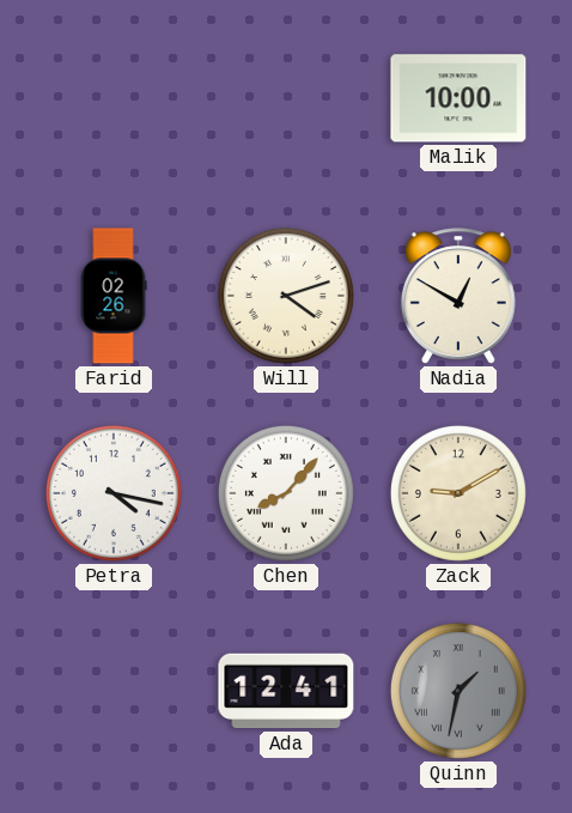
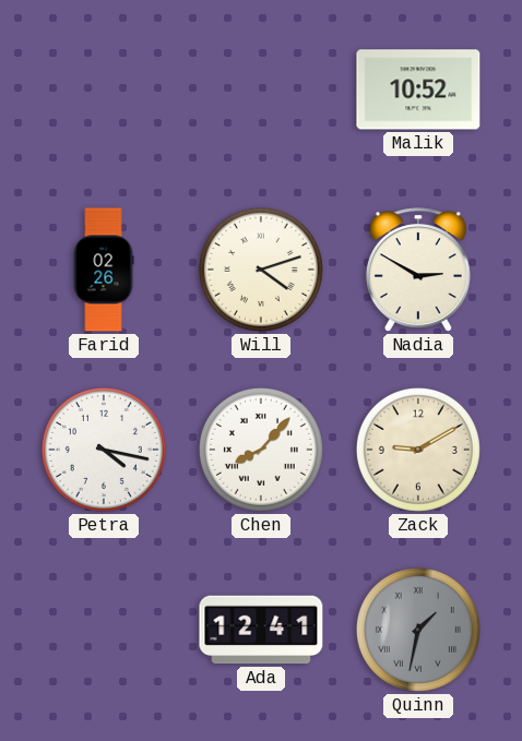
Malik: 10:00 -> 10:52
Nadia: 12:50 -> 2:50
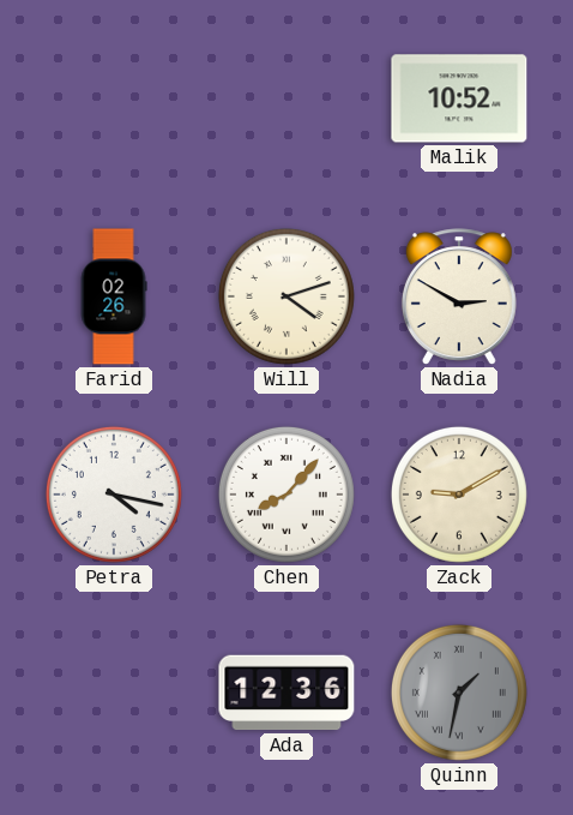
Ada: 12:41 -> 12:36
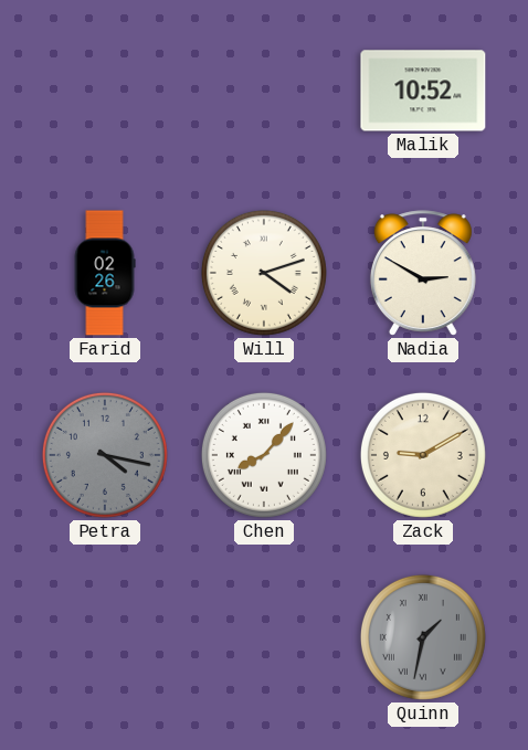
Petra dial: white -> grey
Ada: 12:36 -> none
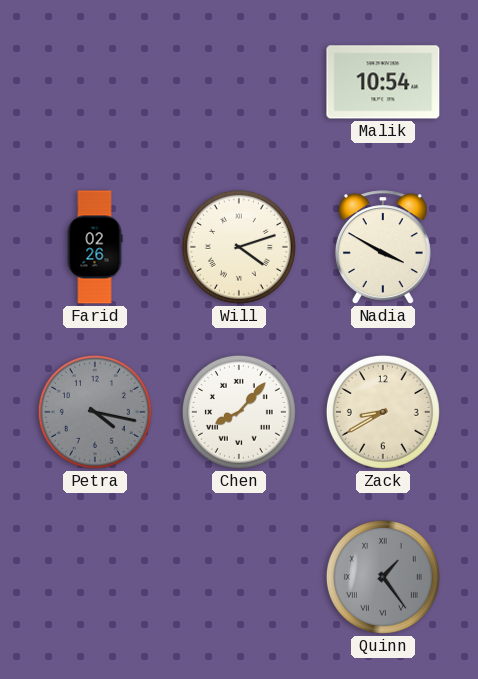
Malik: 10:52 -> 10:54
Nadia: 2:50 -> 3:50
Zack: 9:10 -> 8:40
Quinn: 1:32 -> 1:24
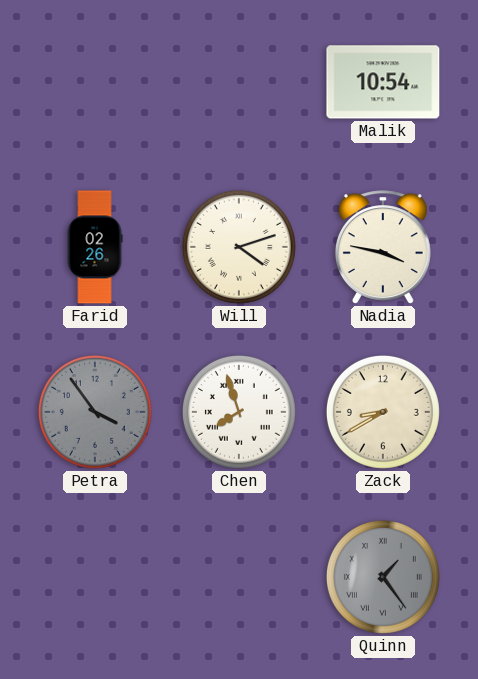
Nadia: 3:50 -> 3:47
Petra: 4:17 -> 3:54
Chen: 8:07 -> 7:57
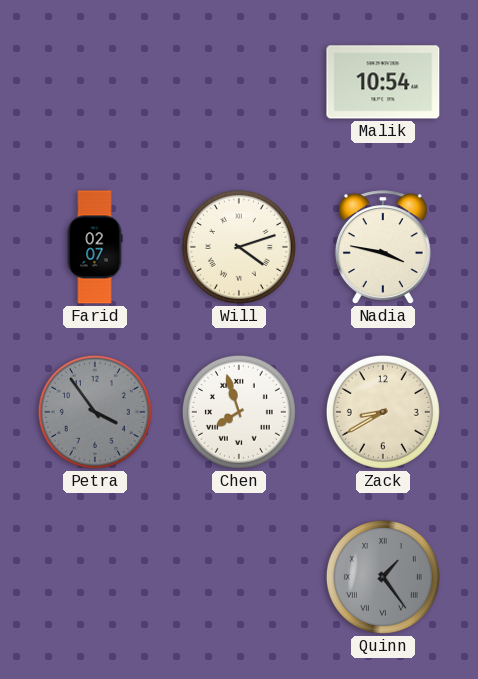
Farid: 02:26 -> 02:07
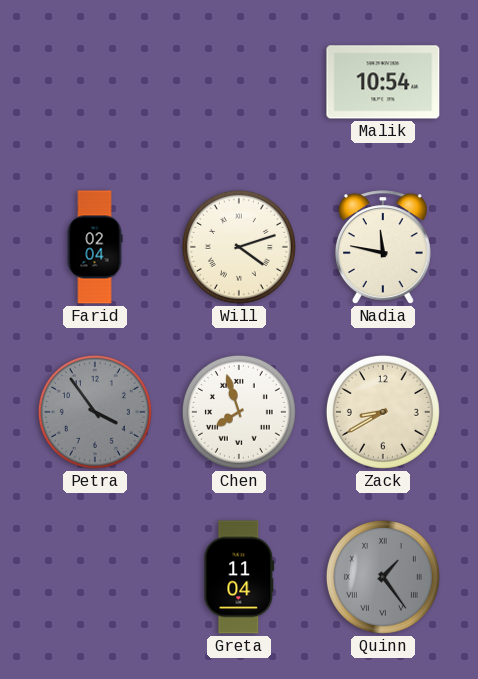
Farid: 02:07 -> 02:04
Nadia: 3:47 -> 11:47
Greta: none -> 11:04
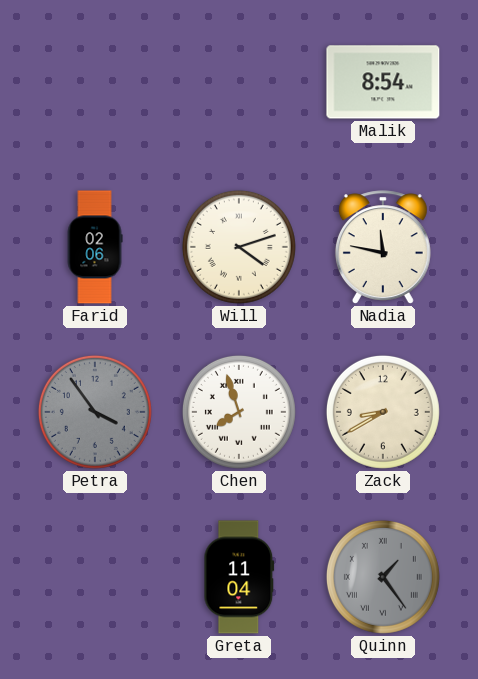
Malik: 10:54 -> 8:54
Farid: 02:04 -> 02:06
